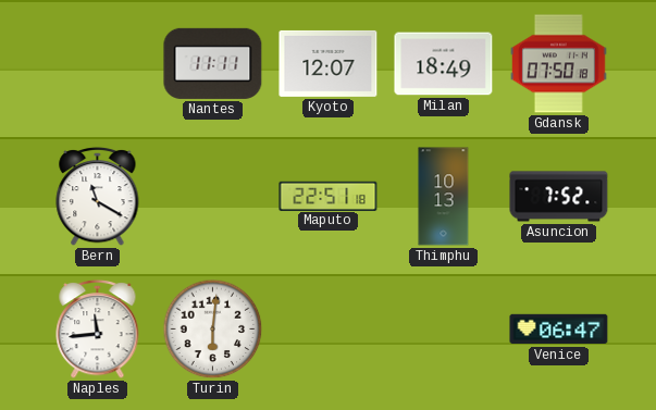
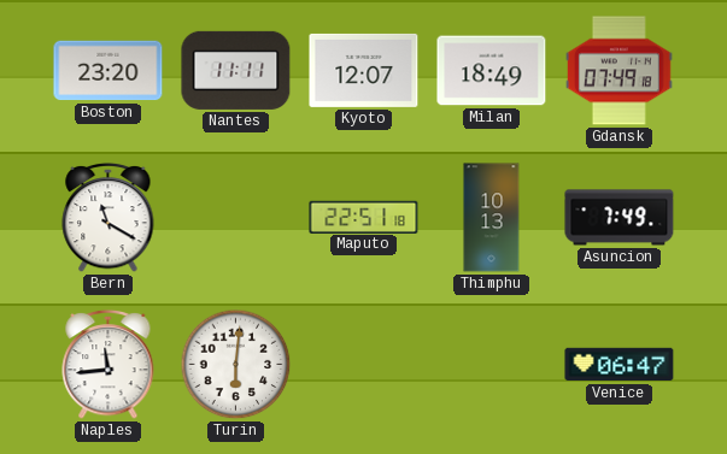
Boston: none -> 23:20
Gdansk: 07:50 -> 07:49
Asuncion: 7:52 -> 7:49
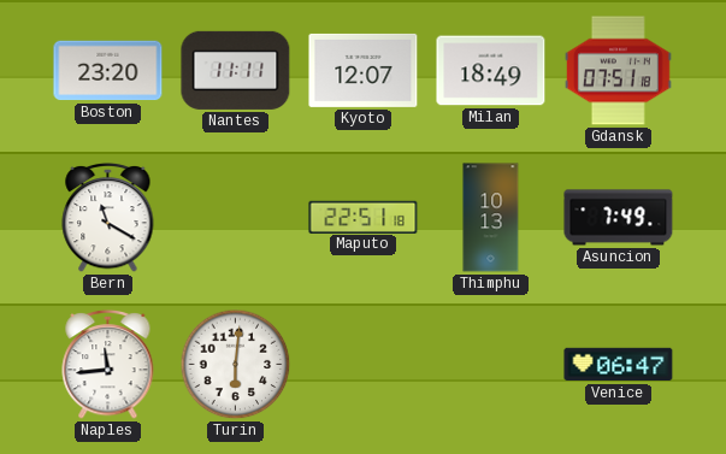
Gdansk: 07:49 -> 07:51
